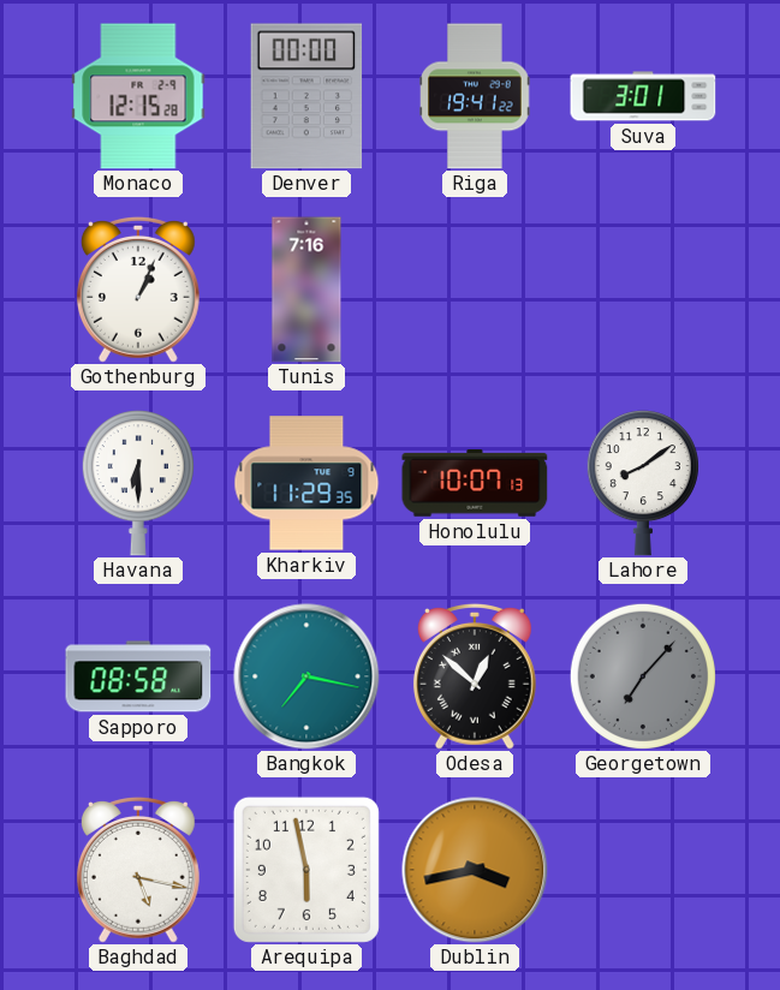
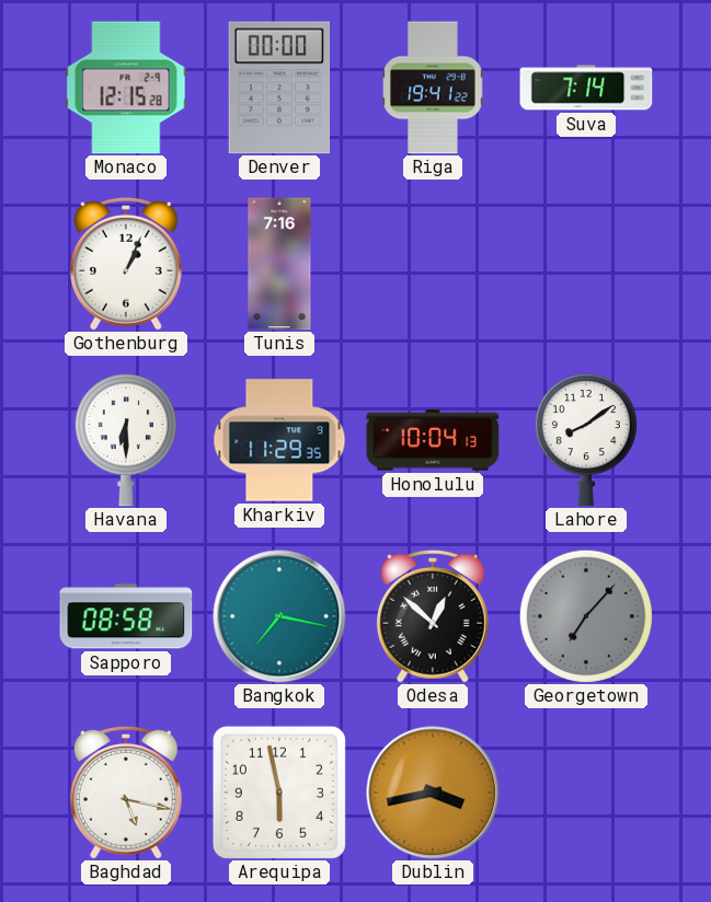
Suva: 3:01 -> 7:14
Honolulu: 10:07 -> 10:04
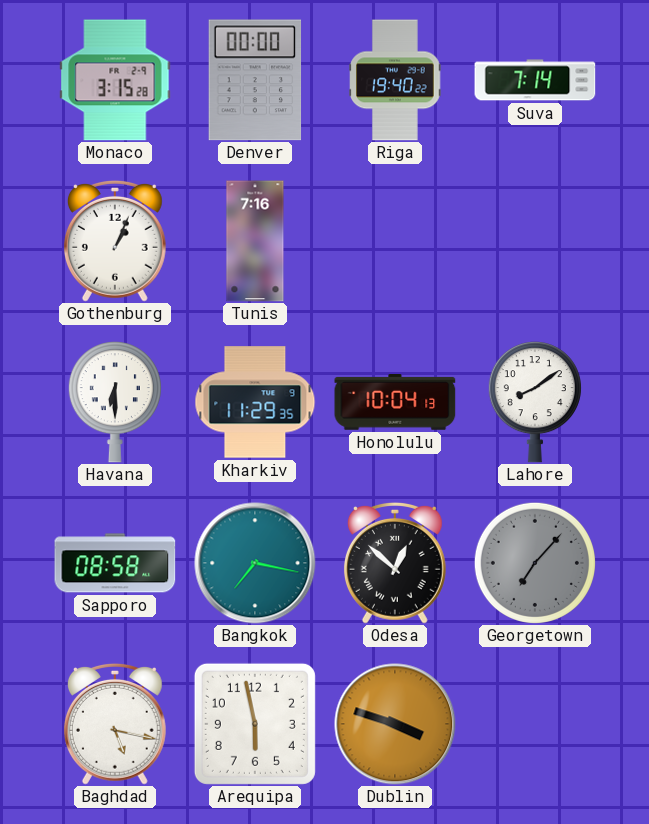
Monaco: 12:15 -> 3:15
Riga: 19:41 -> 19:40
Dublin: 3:43 -> 3:48
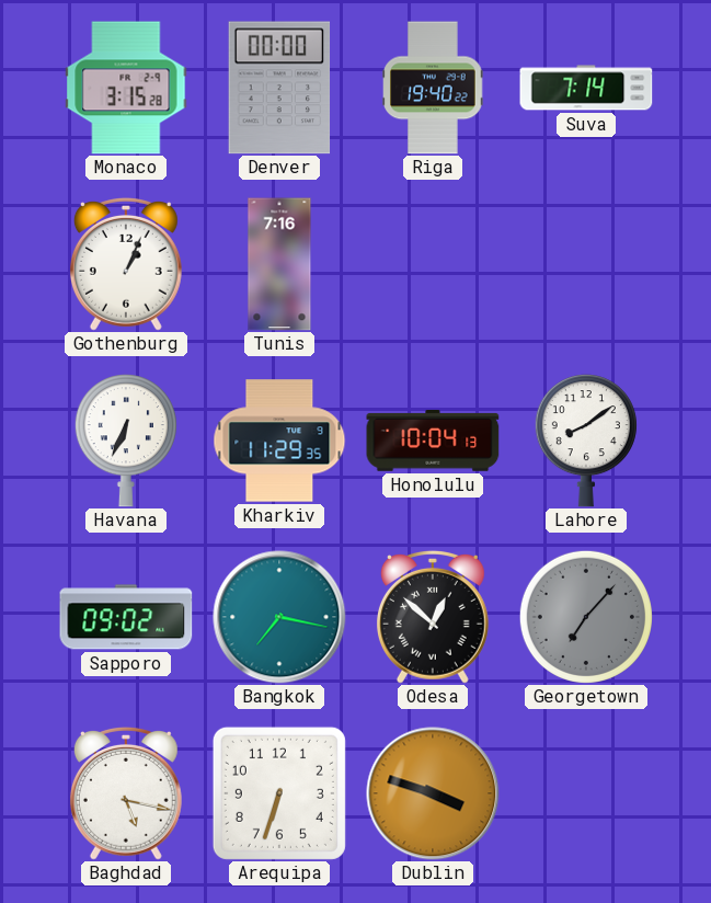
Havana: 6:30 -> 6:34
Sapporo: 08:58 -> 09:02
Arequipa: 5:58 -> 6:33
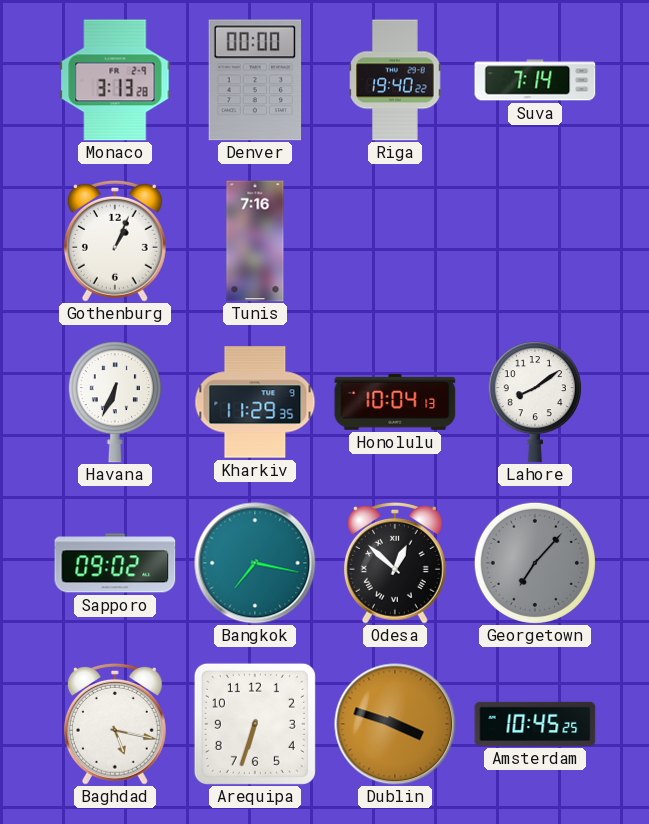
Monaco: 3:15 -> 3:13
Amsterdam: none -> 10:45
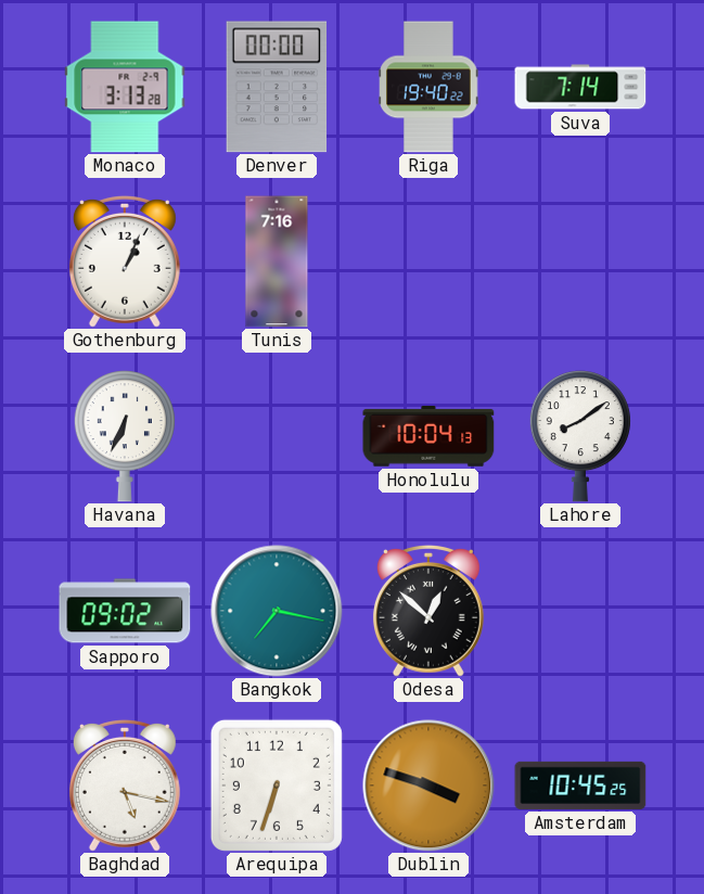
Kharkiv: 11:29 -> none
Georgetown: 7:07 -> none
